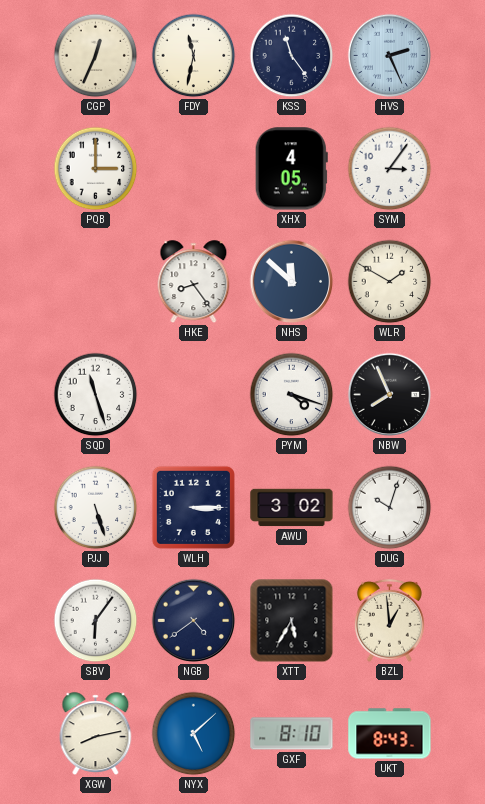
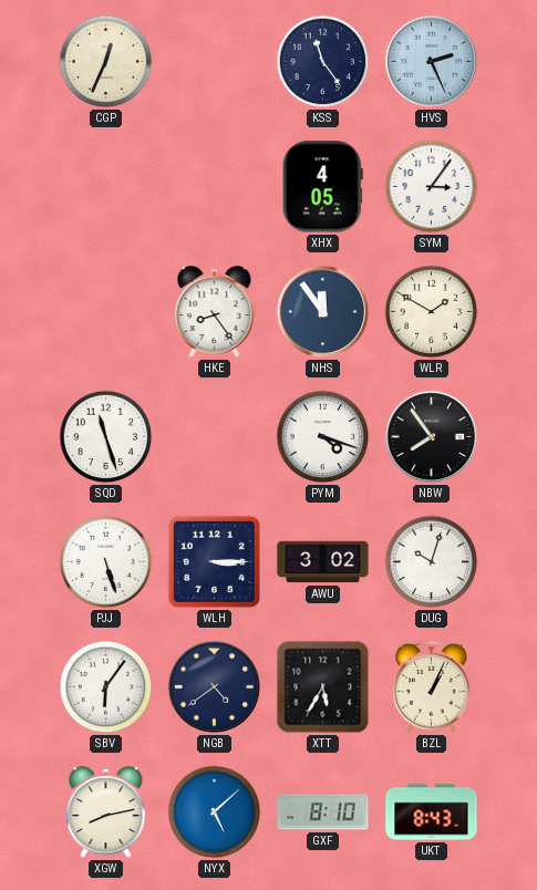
FDY: 11:32 -> none
PQB: 3:00 -> none
NHS: 11:52 -> 11:54
NBW: 7:56 -> 7:54
BZL: 12:59 -> 1:04
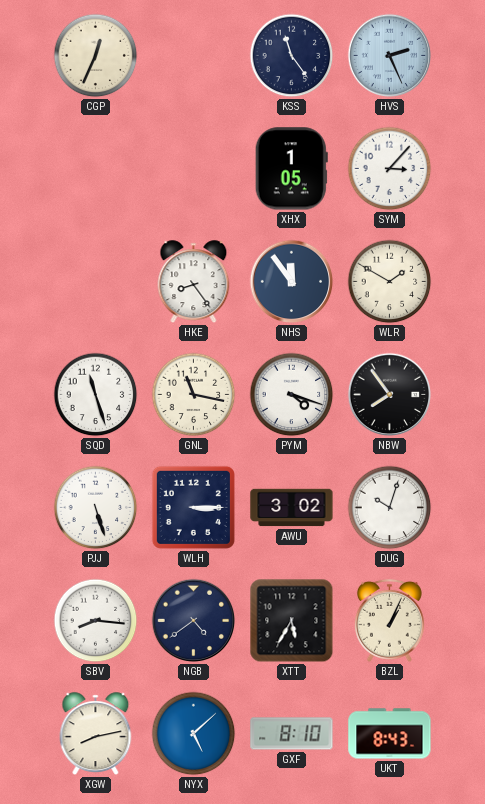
XHX: 4:05 -> 1:05
SYM: 3:06 -> 3:07
GNL: none -> 11:17
SBV: 6:06 -> 8:16
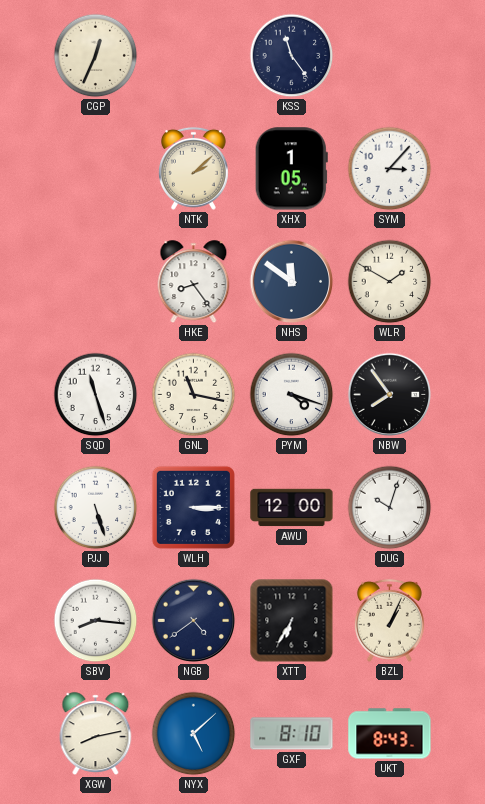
HVS: 2:26 -> none
NTK: none -> 2:08
NHS: 11:54 -> 11:51
AWU: 3:02 -> 12:00
XTT: 5:35 -> 6:35
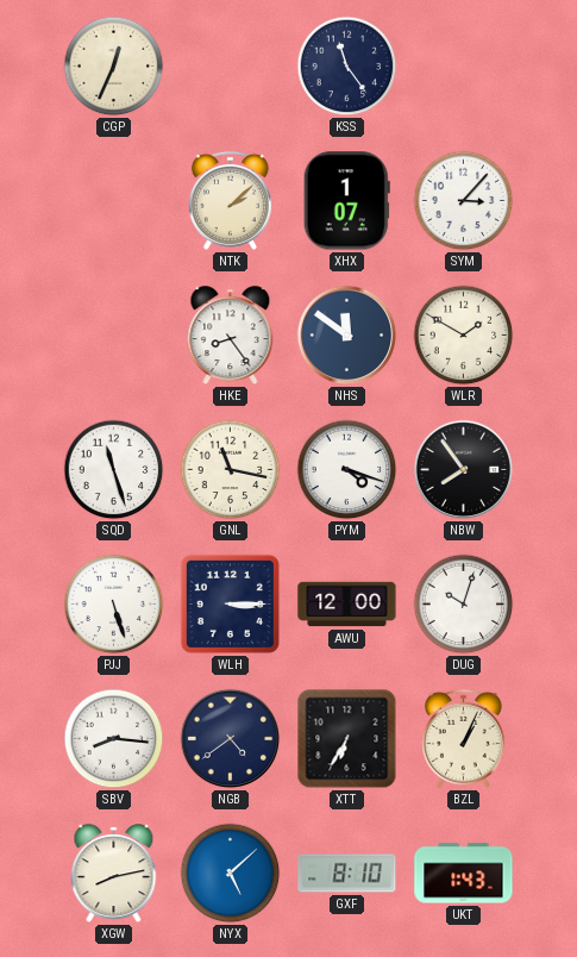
XHX: 1:05 -> 1:07
UKT: 8:43 -> 1:43
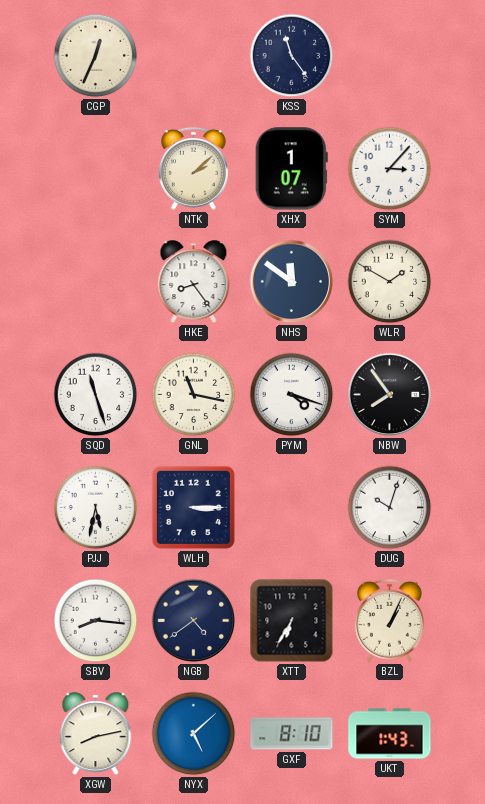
PJJ: 5:27 -> 5:32
AWU: 12:00 -> none
